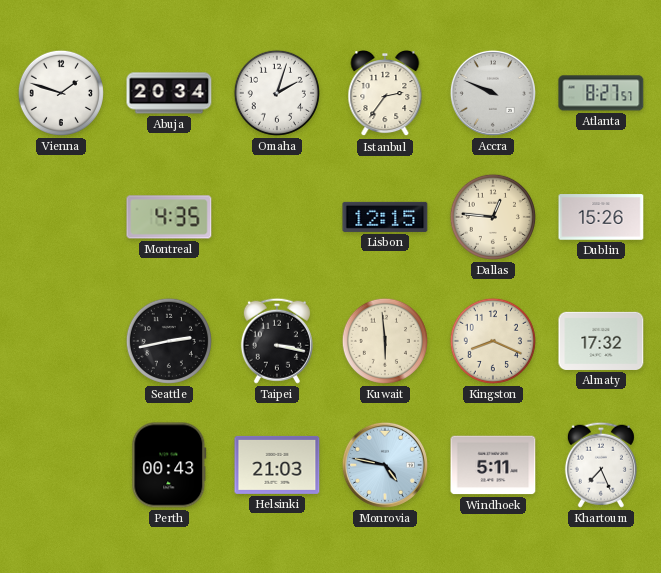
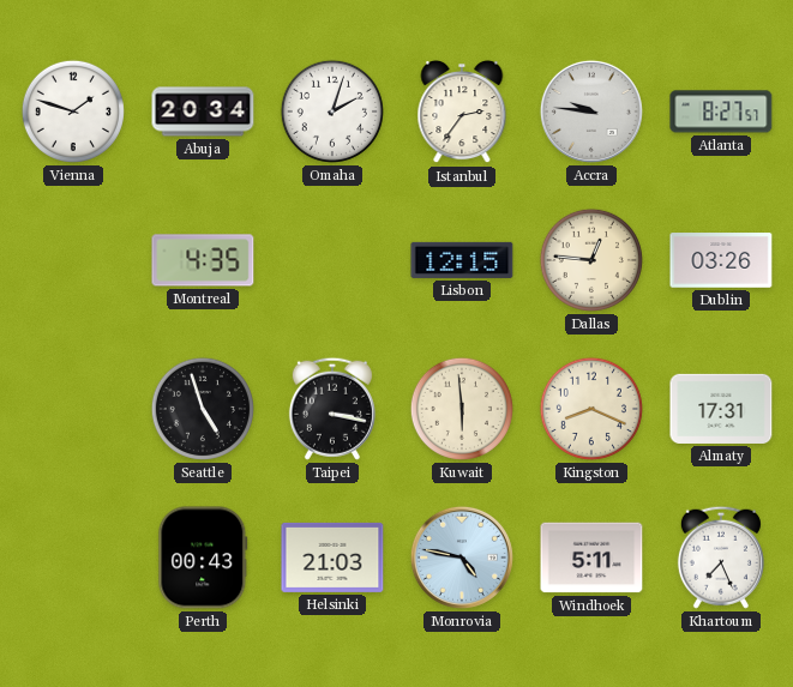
Accra: 9:49 -> 9:46
Dublin: 15:26 -> 03:26
Seattle: 2:43 -> 4:57
Almaty: 17:32 -> 17:31
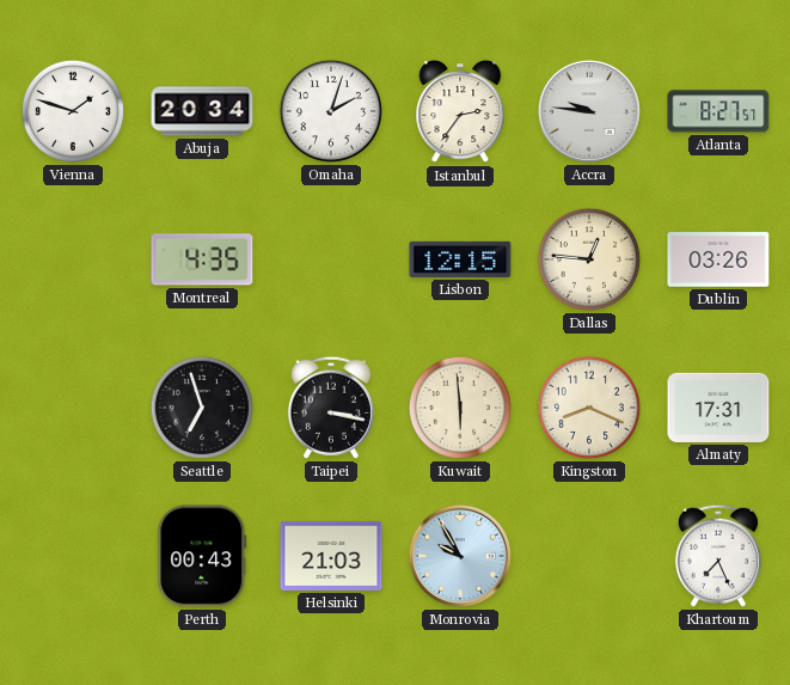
Seattle: 4:57 -> 6:57
Monrovia: 4:47 -> 9:55
Windhoek: 5:11 -> none
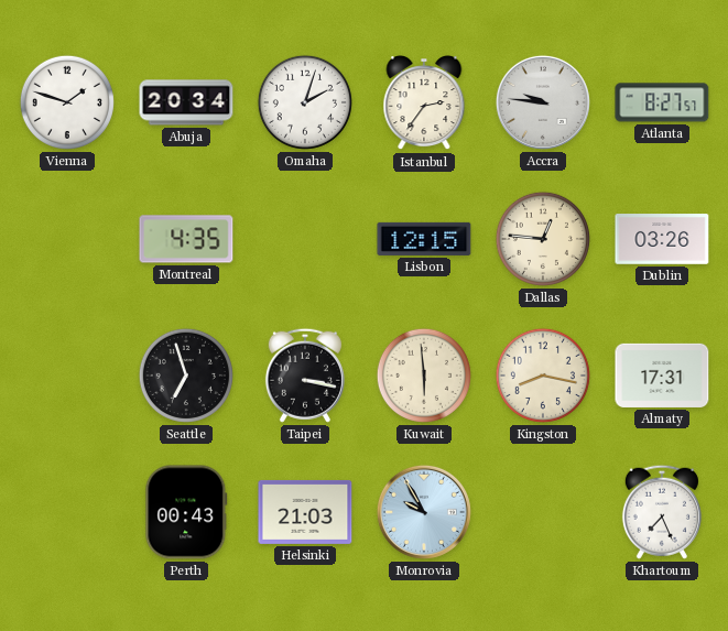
Kingston: 8:19 -> 8:17
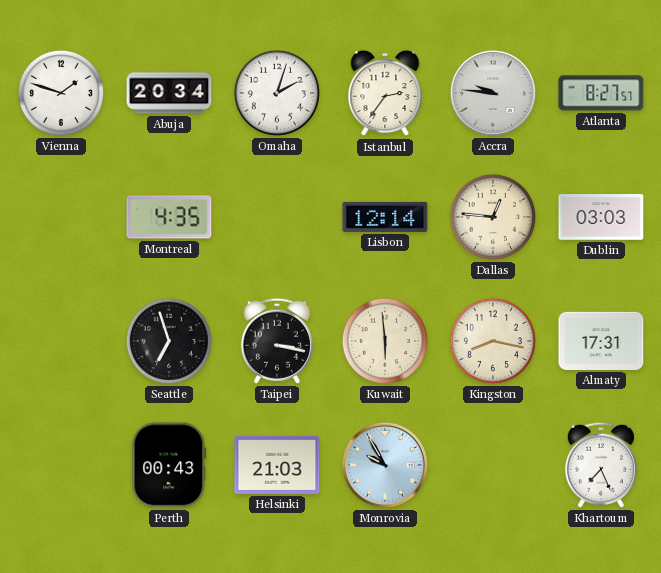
Lisbon: 12:15 -> 12:14
Dublin: 03:26 -> 03:03
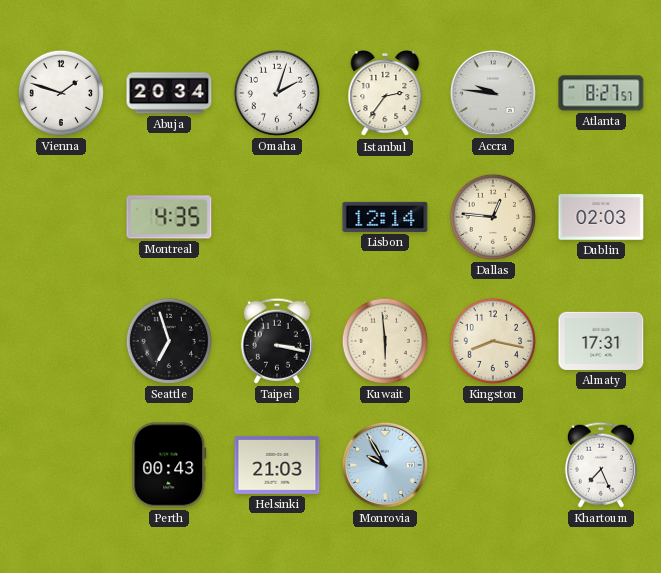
Dublin: 03:03 -> 02:03
